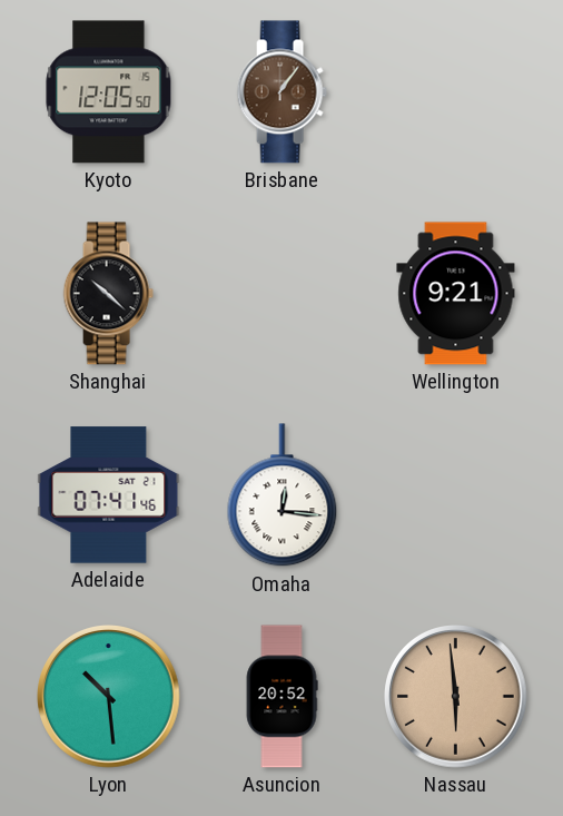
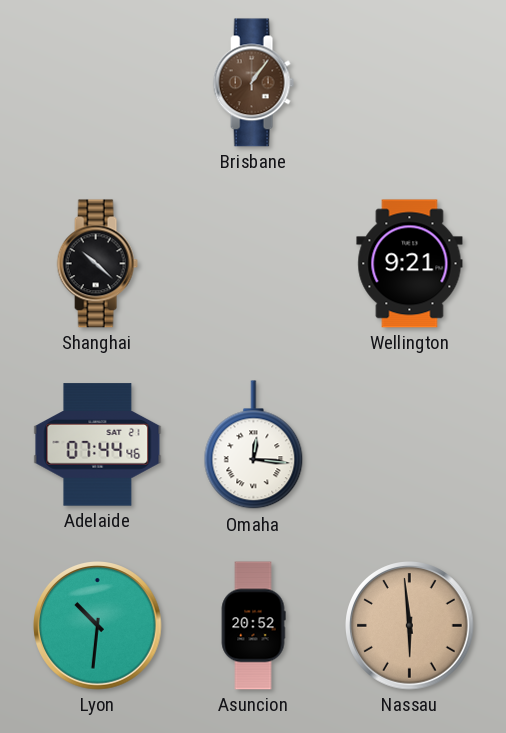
Kyoto: 12:05 -> none
Adelaide: 07:41 -> 07:44
Lyon: 10:29 -> 10:31
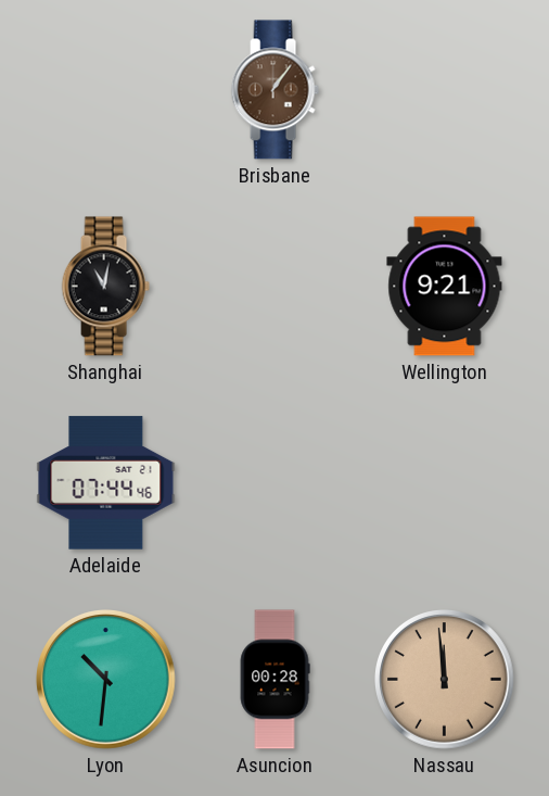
Shanghai: 10:22 -> 11:02
Omaha: 12:16 -> none
Asuncion: 20:52 -> 00:28
Nassau: 5:59 -> 11:59
